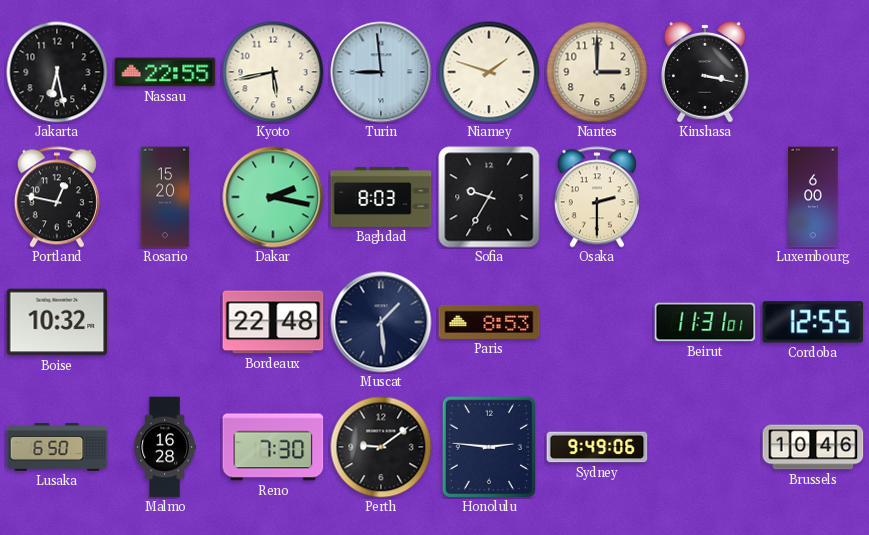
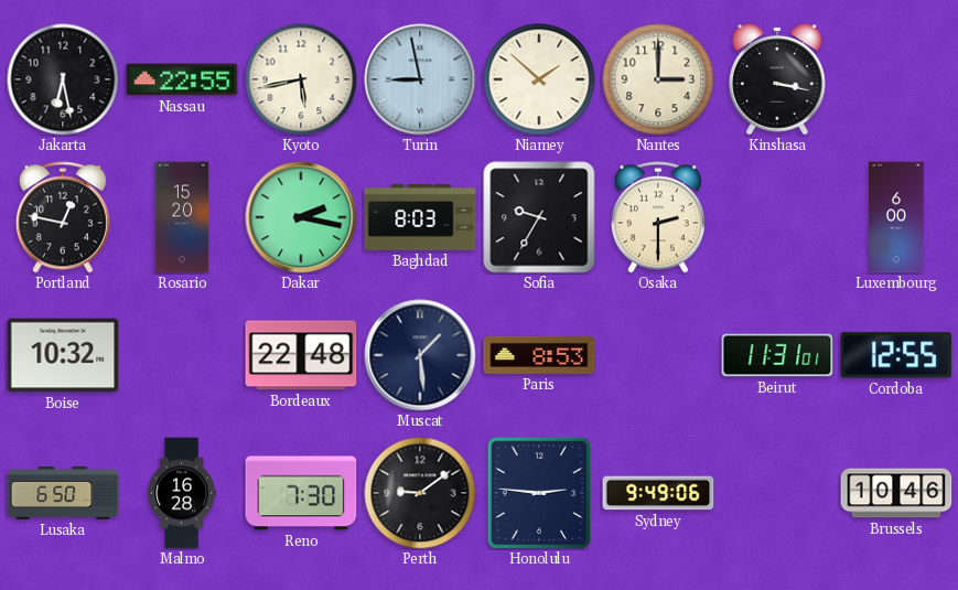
Turin: 8:59 -> 8:58
Niamey: 1:48 -> 1:52
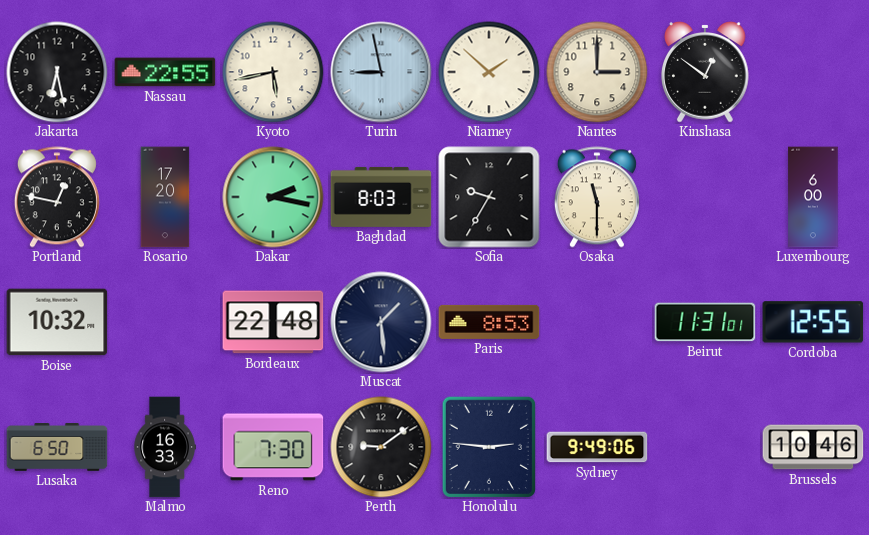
Kinshasa: 3:17 -> 12:51
Rosario: 15:20 -> 17:20
Osaka: 2:30 -> 11:30
Malmo: 16:28 -> 16:33
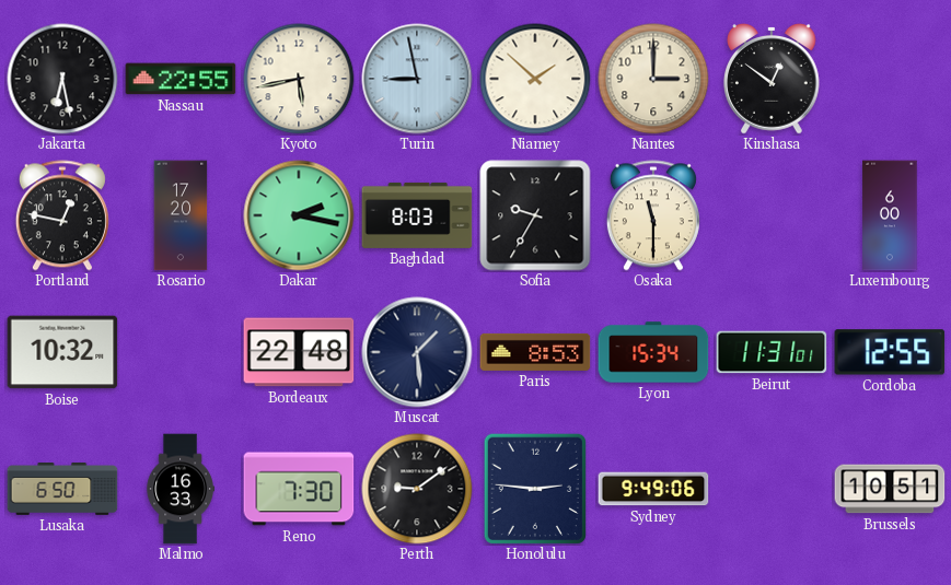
Lyon: none -> 15:34
Brussels: 10:46 -> 10:51
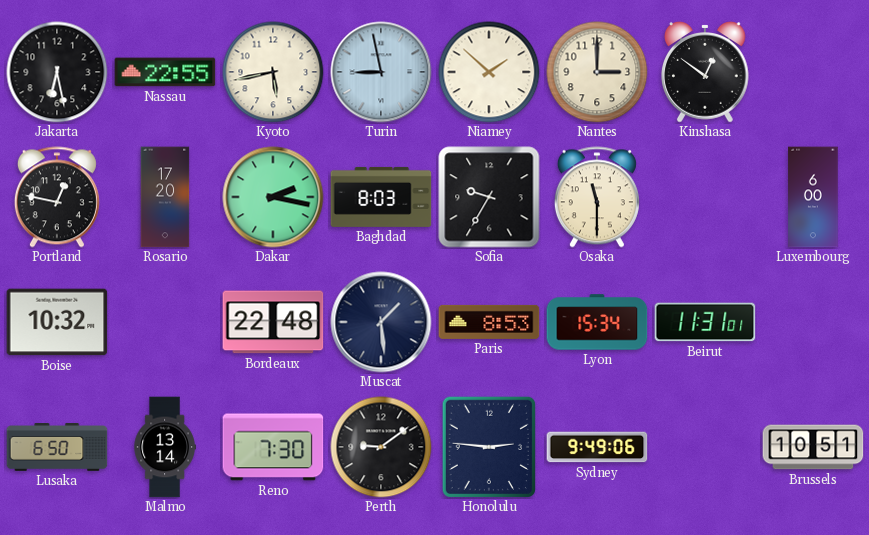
Cordoba: 12:55 -> none
Malmo: 16:33 -> 13:14
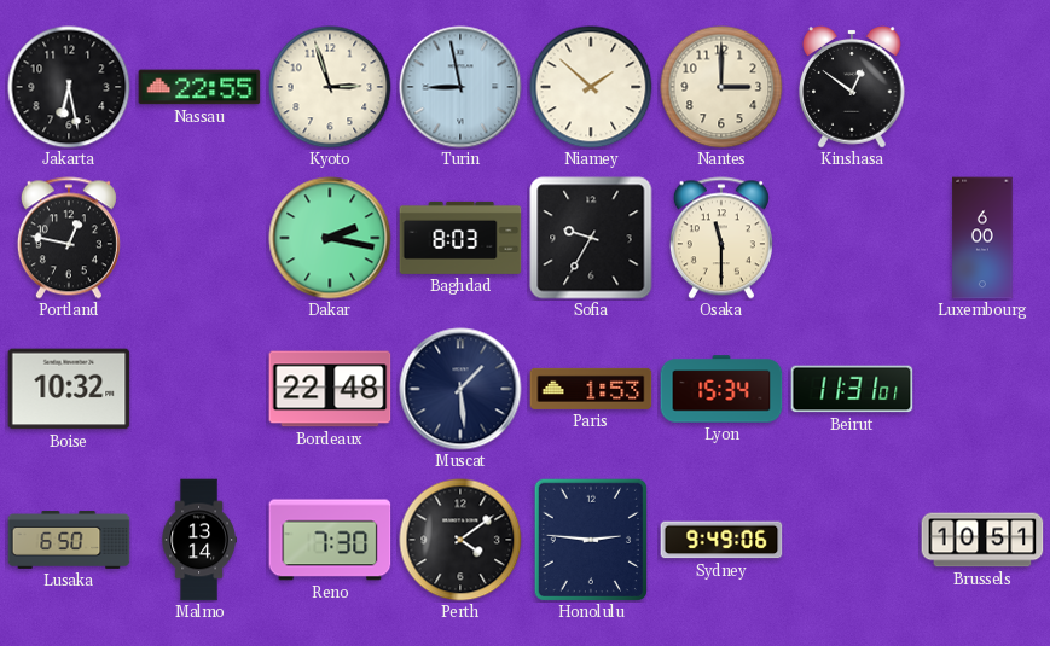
Kyoto: 5:43 -> 2:57
Rosario: 17:20 -> none
Paris: 8:53 -> 1:53
Perth: 9:09 -> 4:09
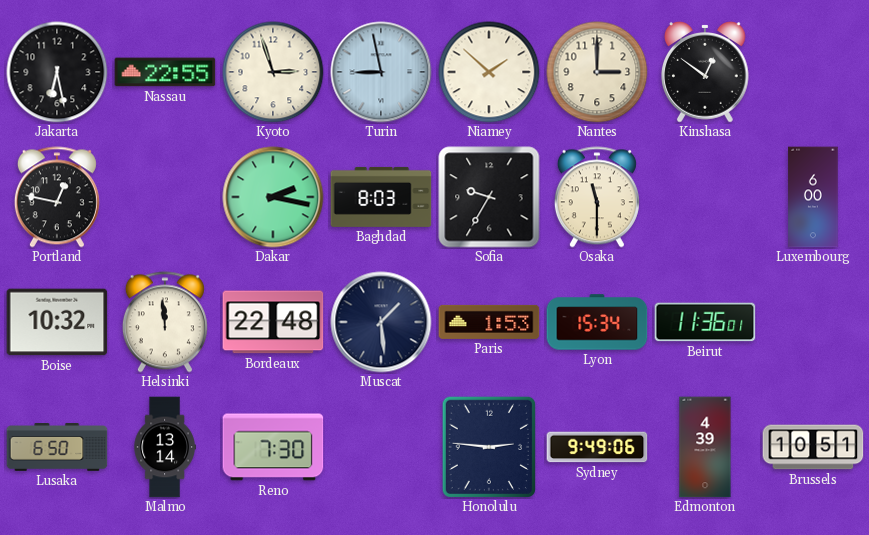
Helsinki: none -> 11:59
Beirut: 11:31 -> 11:36
Perth: 4:09 -> none
Edmonton: none -> 4:39
